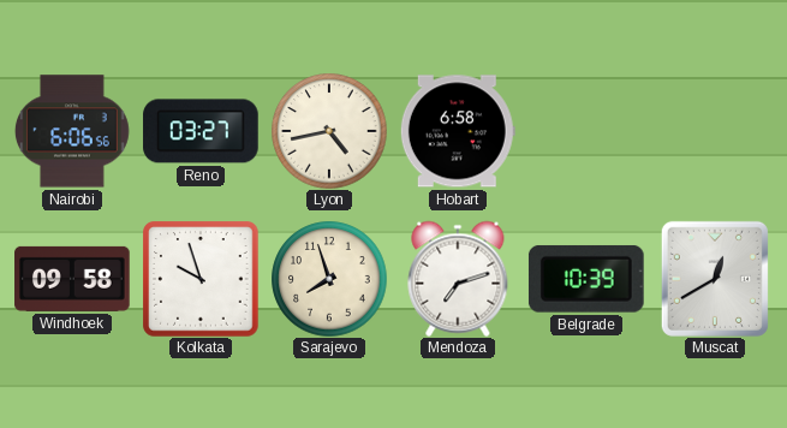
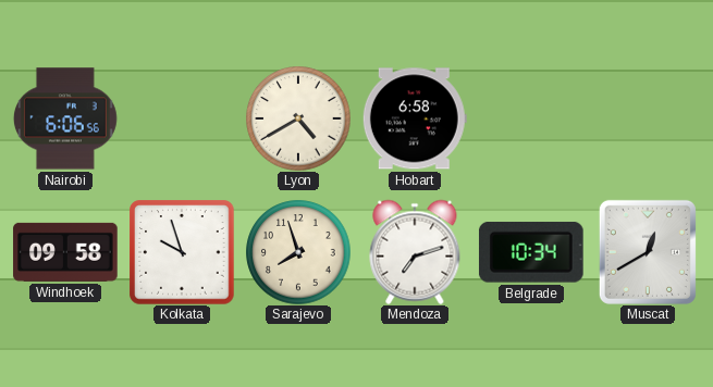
Reno: 03:27 -> none
Lyon: 4:43 -> 4:40
Belgrade: 10:39 -> 10:34
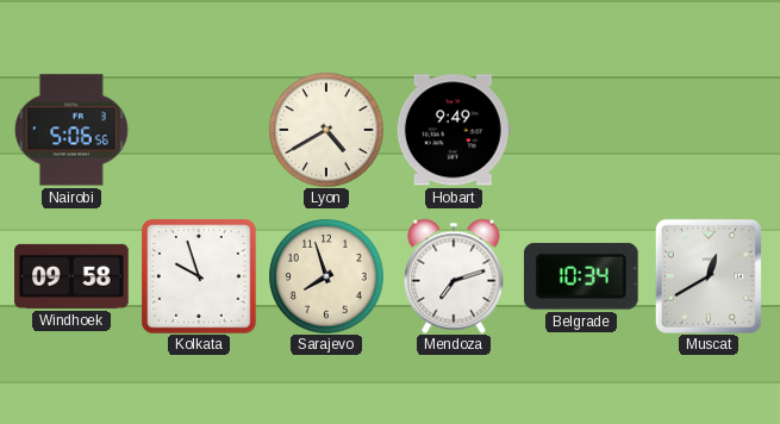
Nairobi: 6:06 -> 5:06
Hobart: 6:58 -> 9:49
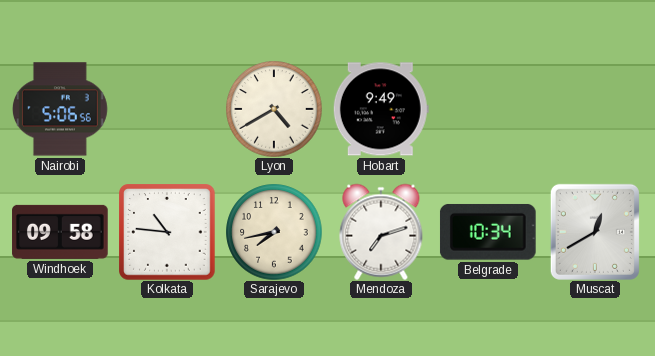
Kolkata: 9:57 -> 10:46
Sarajevo: 7:57 -> 7:43
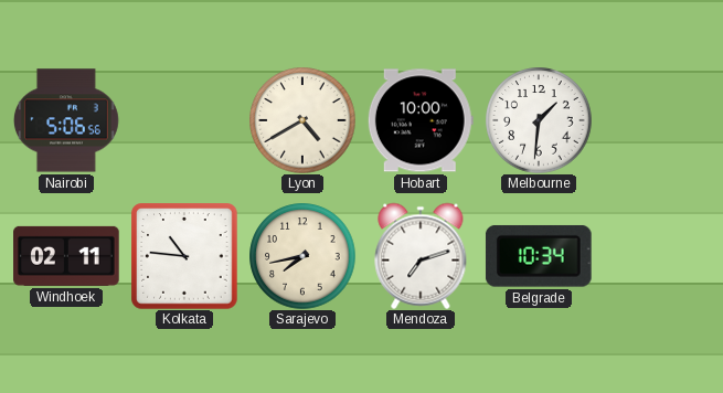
Hobart: 9:49 -> 10:00
Melbourne: none -> 1:31
Windhoek: 09:58 -> 02:11
Muscat: 12:40 -> none
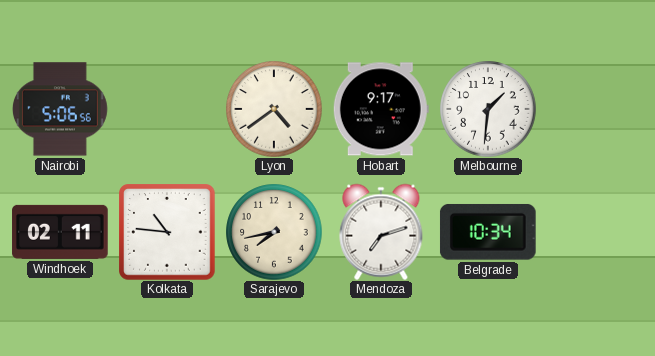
Lyon: 4:40 -> 4:39
Hobart: 10:00 -> 9:17
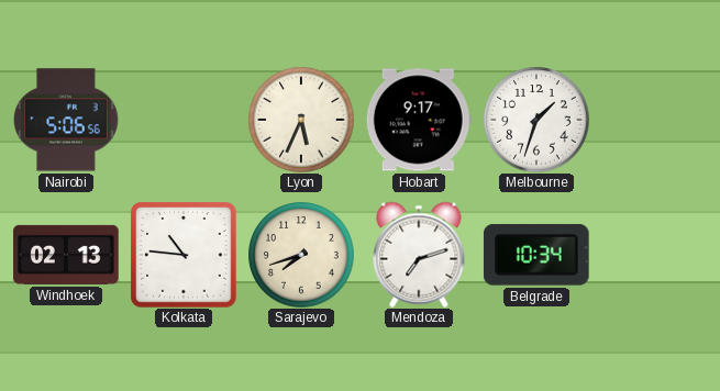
Lyon: 4:39 -> 5:34
Melbourne: 1:31 -> 1:33
Windhoek: 02:11 -> 02:13
Sarajevo: 7:43 -> 7:42
